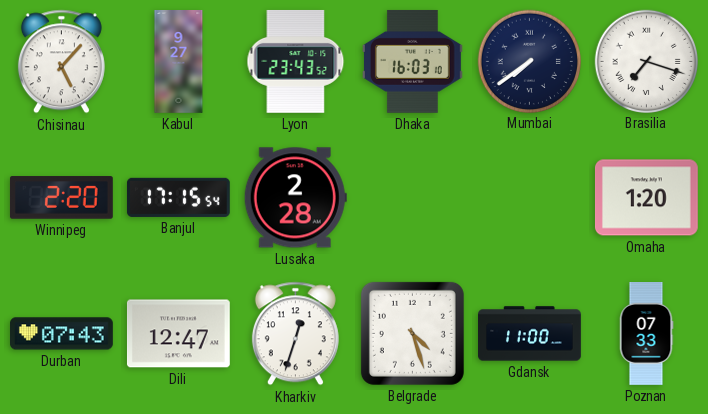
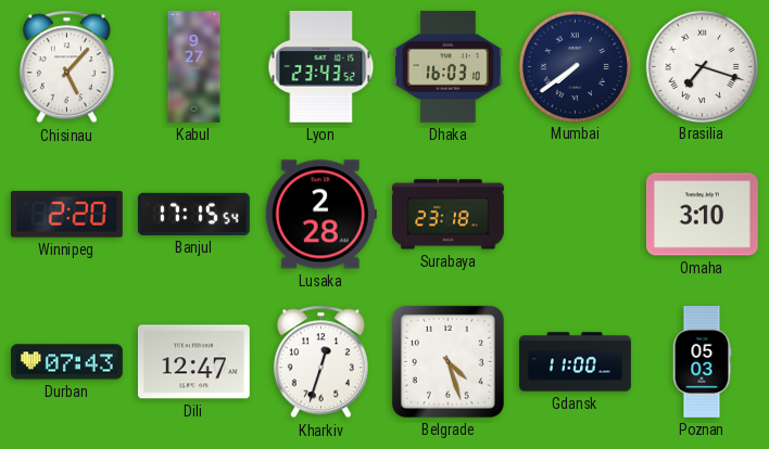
Surabaya: none -> 23:18
Omaha: 1:20 -> 3:10
Poznan: 07:33 -> 05:03
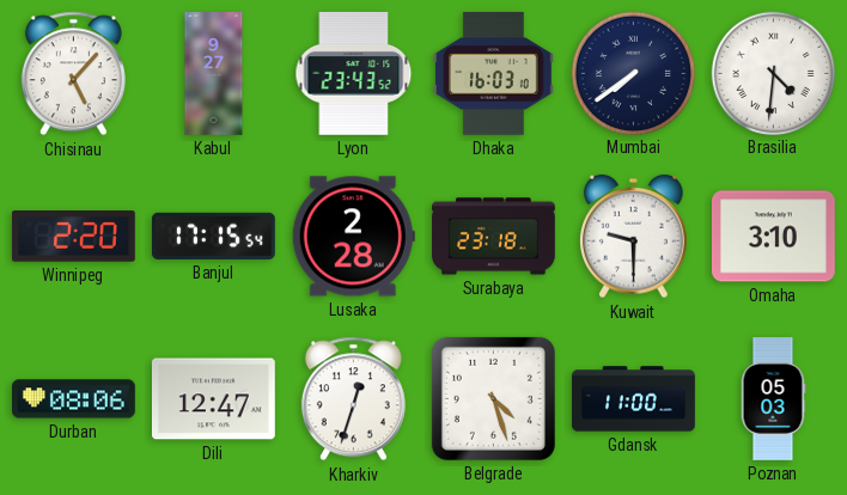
Brasilia: 7:18 -> 4:31
Kuwait: none -> 9:30
Durban: 07:43 -> 08:06
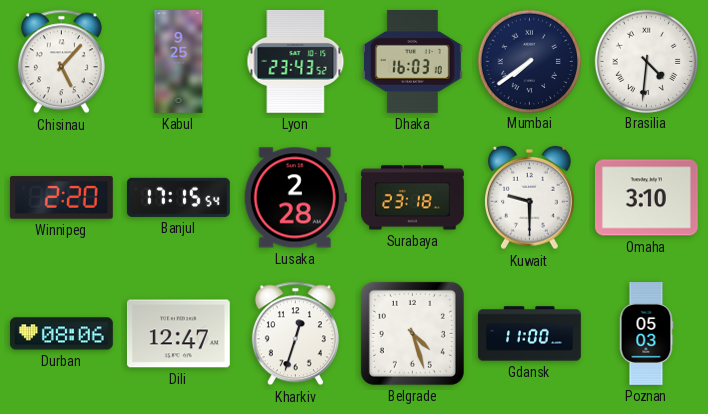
Kabul: 9:27 -> 9:25
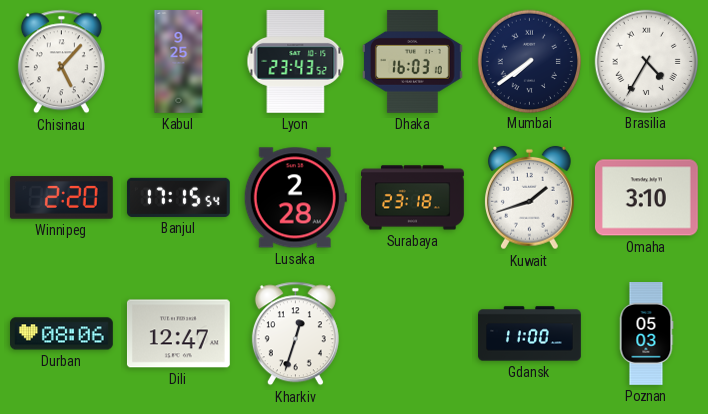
Brasilia: 4:31 -> 4:35
Kuwait: 9:30 -> 1:42
Belgrade: 4:27 -> none
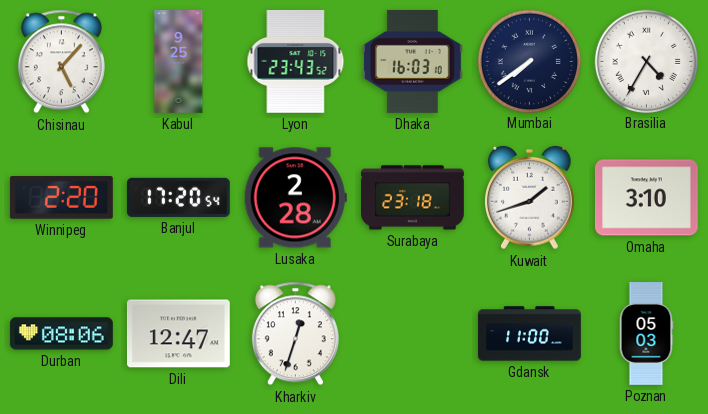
Banjul: 17:15 -> 17:20
